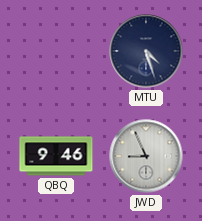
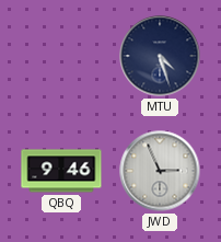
JWD: 8:56 -> 2:56
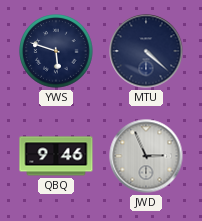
YWS: none -> 5:48
MTU: 4:27 -> 4:22
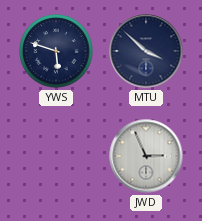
MTU: 4:22 -> 3:52
QBQ: 9:46 -> none
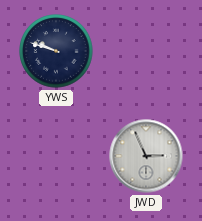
YWS: 5:48 -> 9:48
MTU: 3:52 -> none
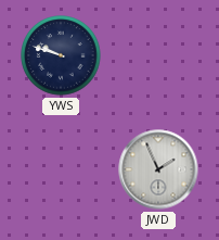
JWD: 2:56 -> 1:56
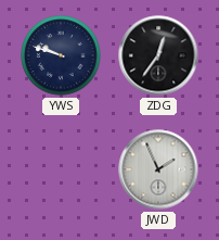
ZDG: none -> 12:36
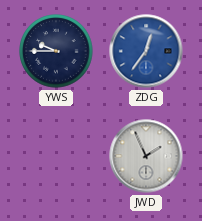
YWS: 9:48 -> 9:45
ZDG dial: black -> blue
